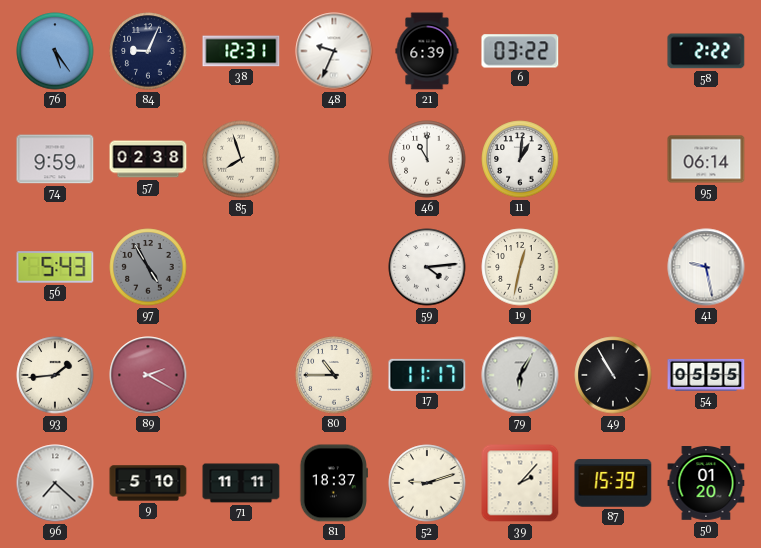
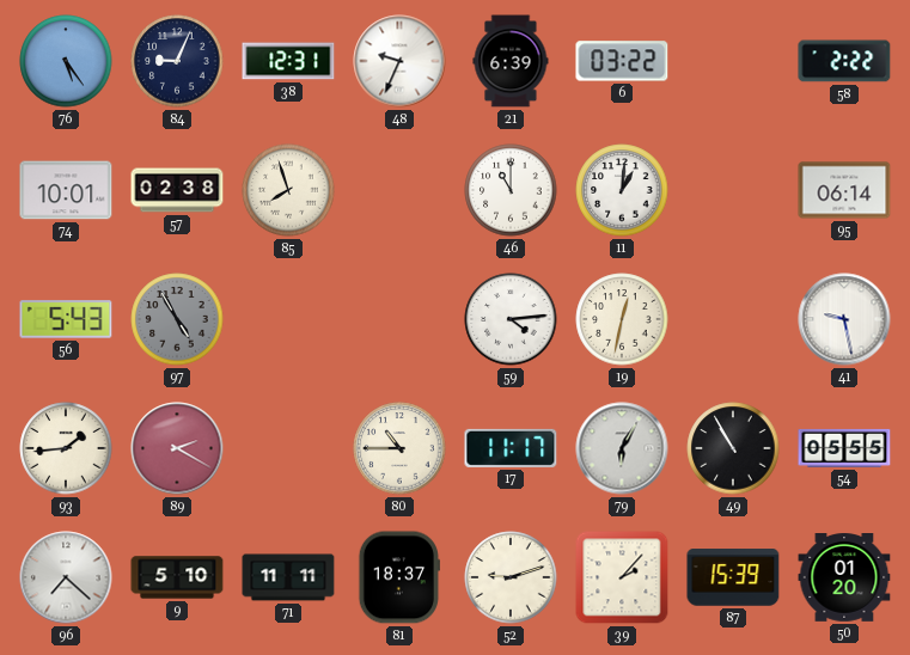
74: 9:59 -> 10:01
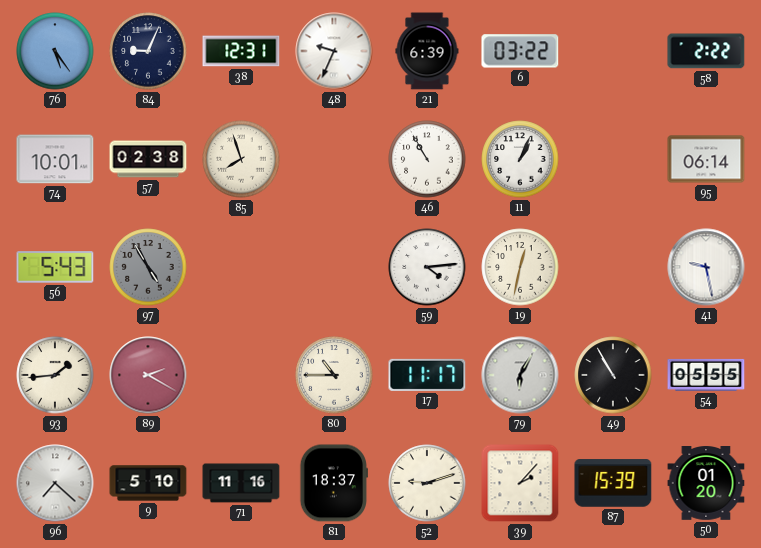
46: 11:00 -> 10:55
11: 1:01 -> 1:04
71: 11:11 -> 11:16
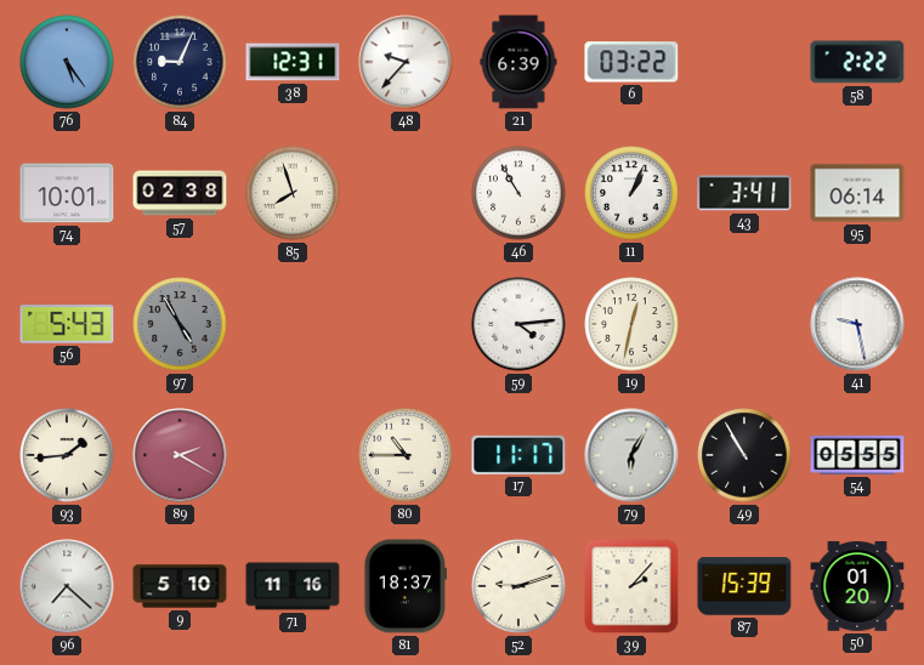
48: 9:34 -> 9:37
43: none -> 3:41
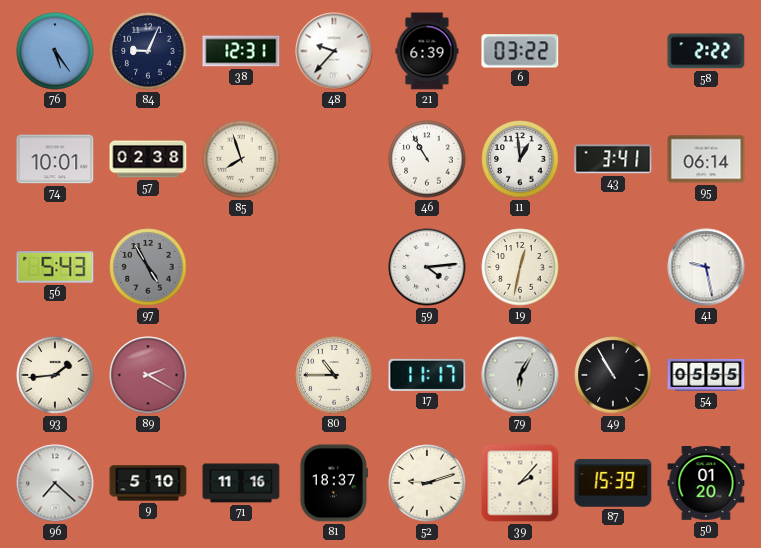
11: 1:04 -> 12:59
